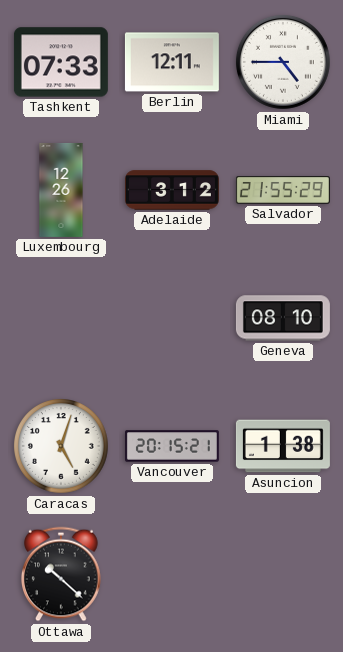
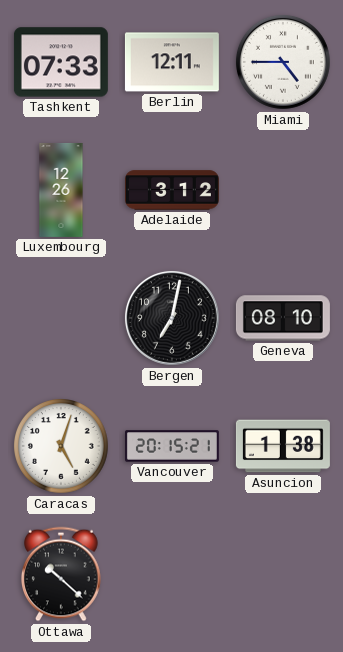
Salvador: 21:55 -> none
Bergen: none -> 7:02
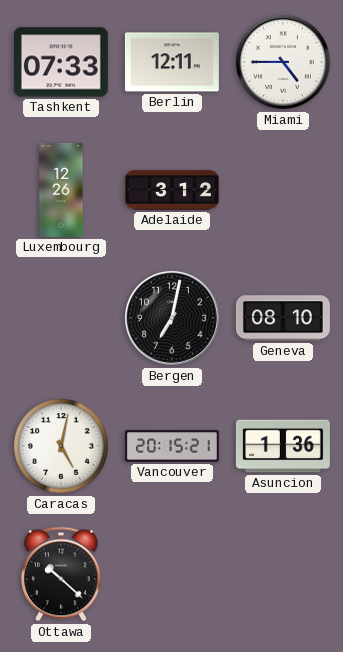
Caracas: 5:03 -> 5:02
Asuncion: 1:38 -> 1:36
